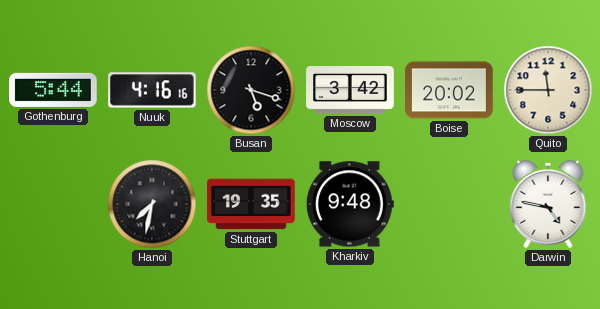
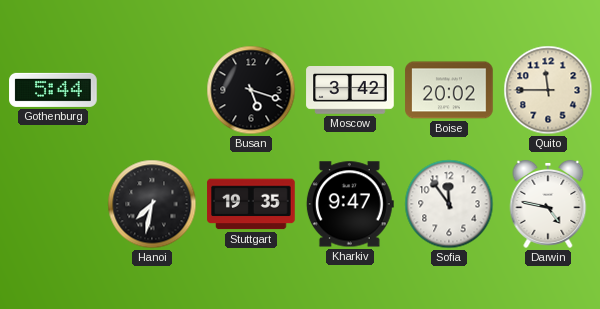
Nuuk: 4:16 -> none
Kharkiv: 9:48 -> 9:47
Sofia: none -> 11:54
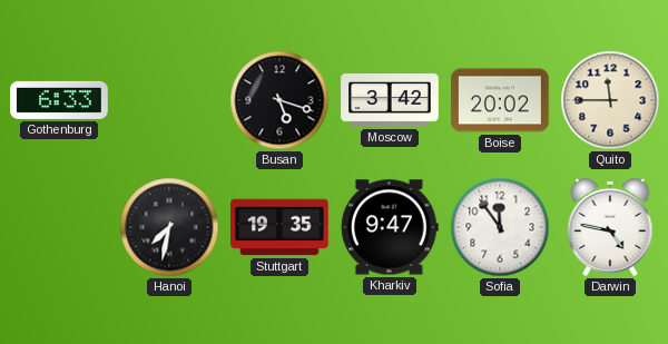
Gothenburg: 5:44 -> 6:33
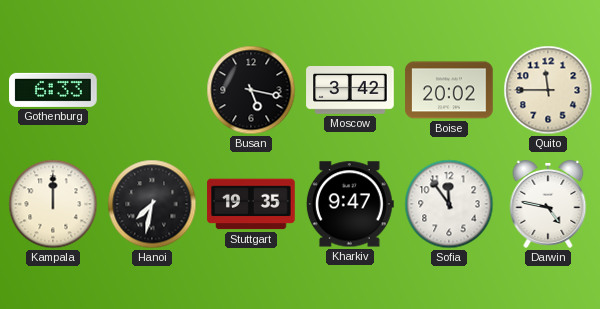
Busan: 5:18 -> 5:17
Kampala: none -> 12:00
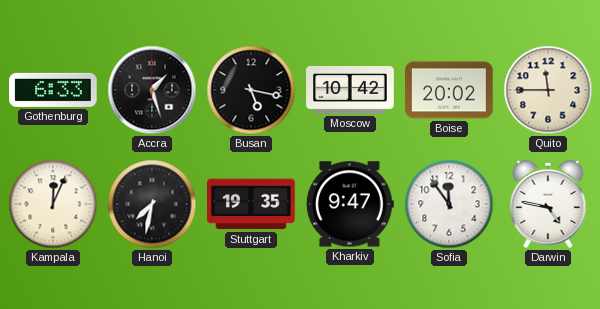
Accra: none -> 1:27
Moscow: 3:42 -> 10:42
Kampala: 12:00 -> 12:04
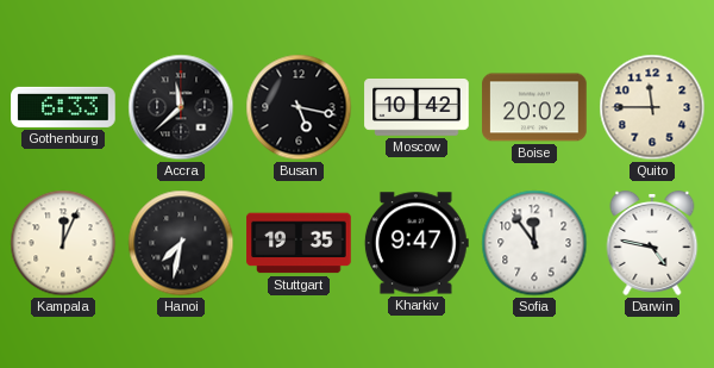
Accra: 1:27 -> 11:38
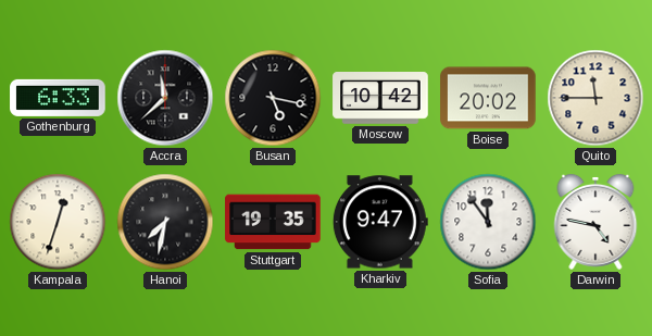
Kampala: 12:04 -> 12:33
